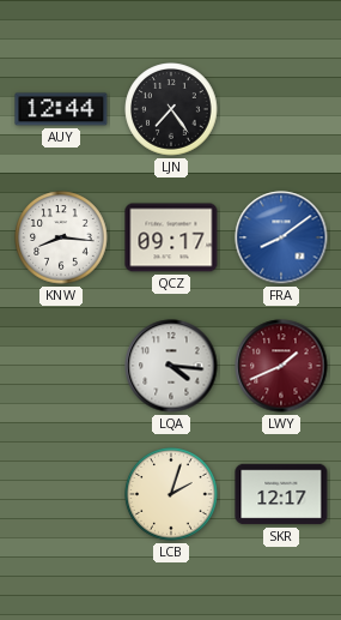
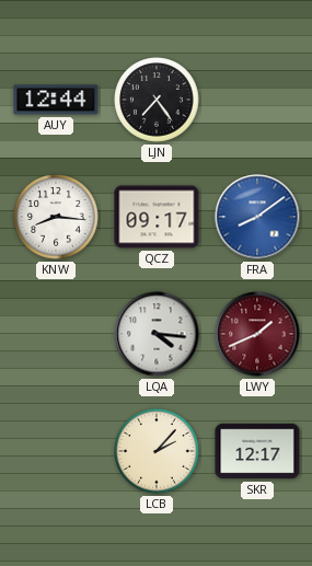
LCB: 2:03 -> 2:07
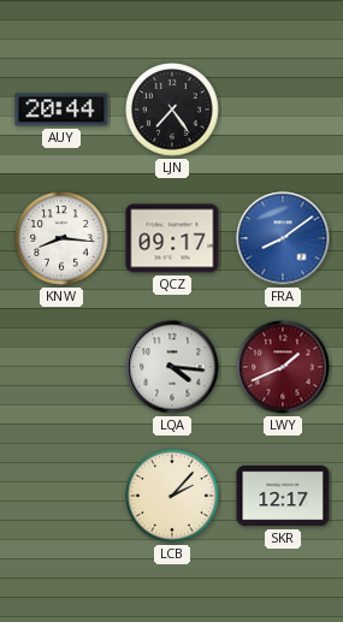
AUY: 12:44 -> 20:44
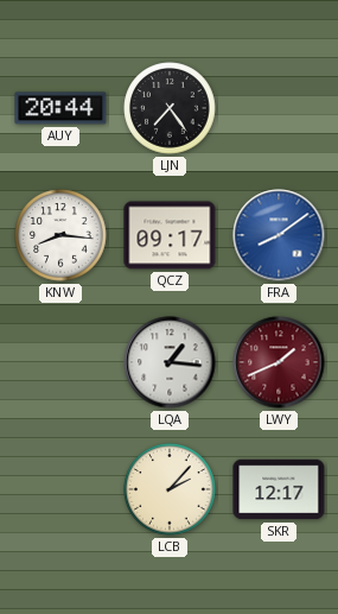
LQA: 4:16 -> 1:16
